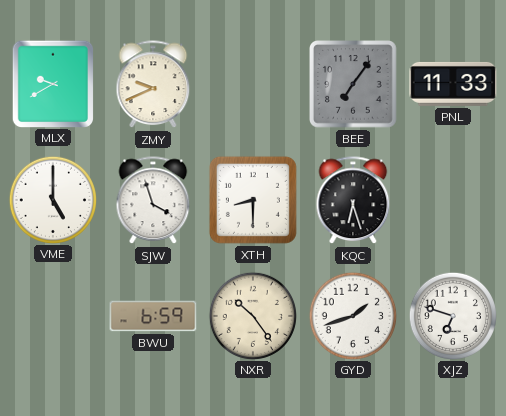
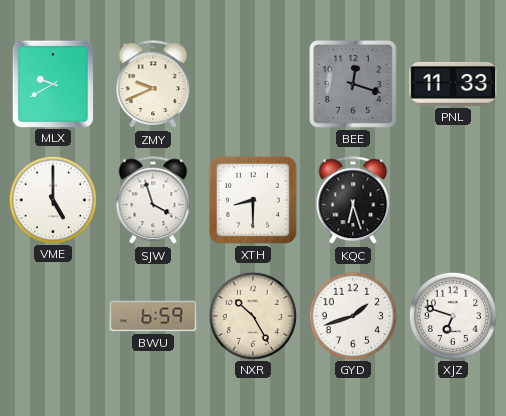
BEE: 7:06 -> 12:18
NXR: 10:24 -> 10:25
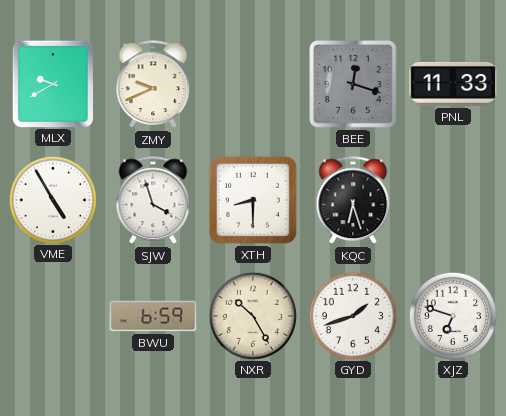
VME: 5:00 -> 4:55
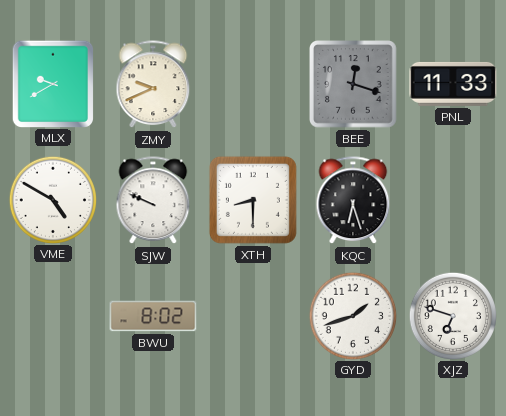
VME: 4:55 -> 4:50
SJW: 3:57 -> 9:49
BWU: 6:59 -> 8:02
NXR: 10:25 -> none
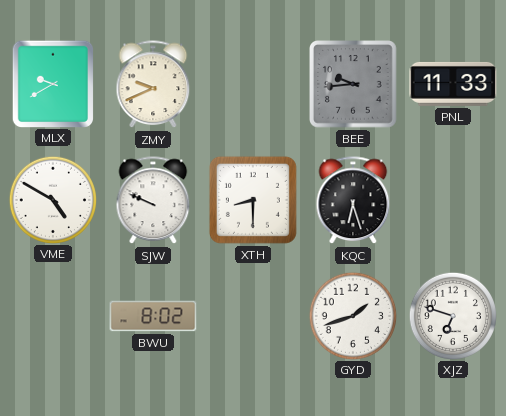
BEE: 12:18 -> 9:44
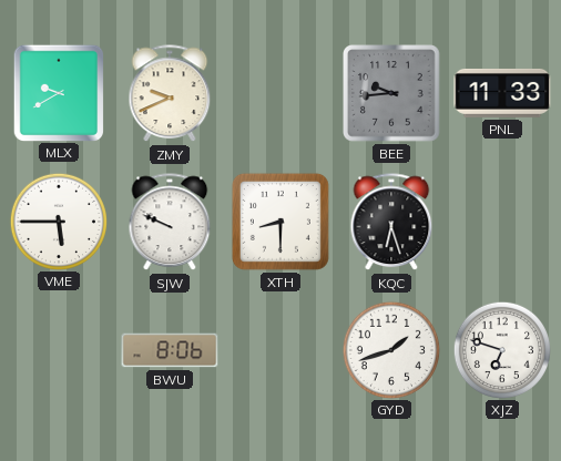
VME: 4:50 -> 5:45
BWU: 8:02 -> 8:06
